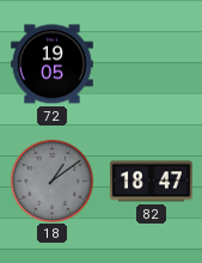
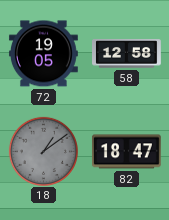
58: none -> 12:58
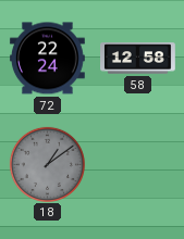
72: 19:05 -> 22:24
82: 18:47 -> none
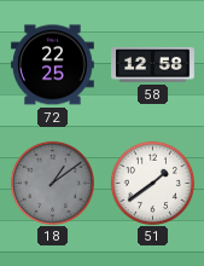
72: 22:24 -> 22:25
51: none -> 1:39
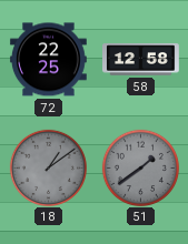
51 dial: white -> grey
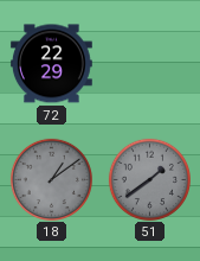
72: 22:25 -> 22:29
58: 12:58 -> none
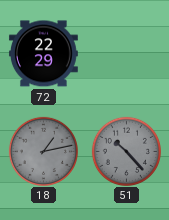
18: 1:09 -> 1:13
51: 1:39 -> 10:23
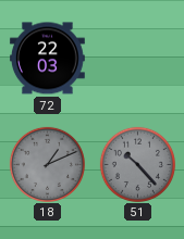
72: 22:29 -> 22:03
18: 1:13 -> 1:11
